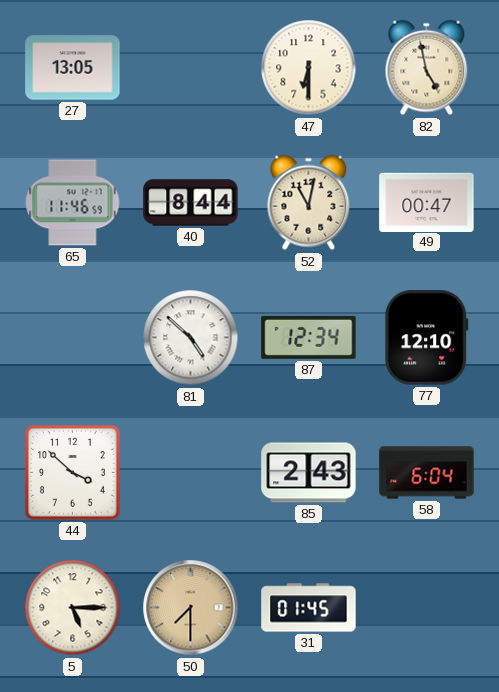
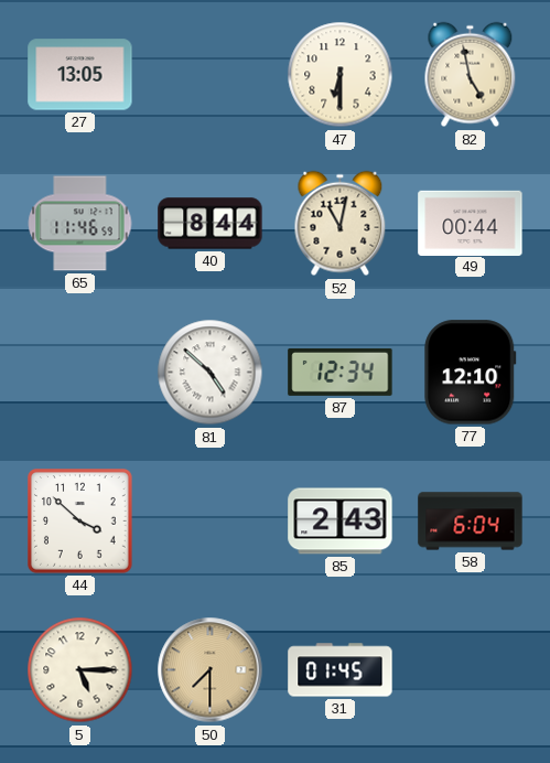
49: 00:47 -> 00:44
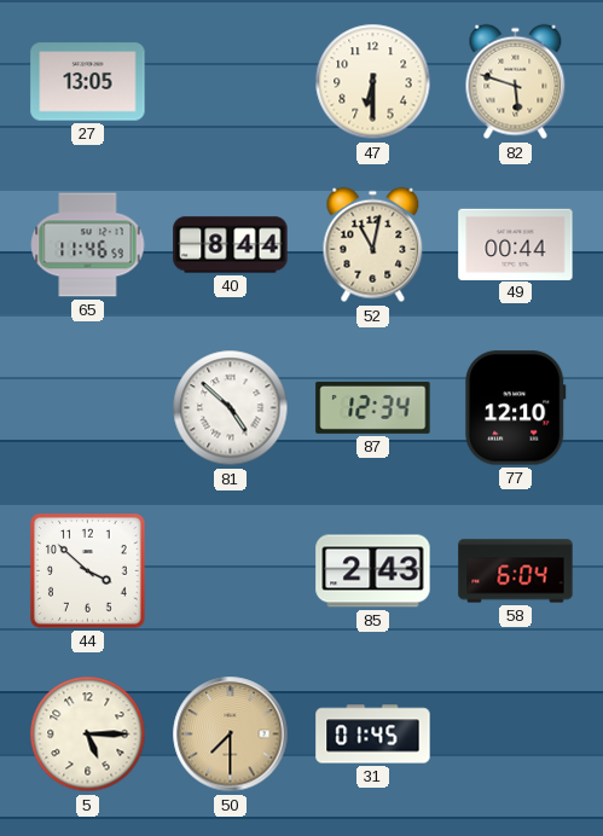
82: 4:58 -> 5:48
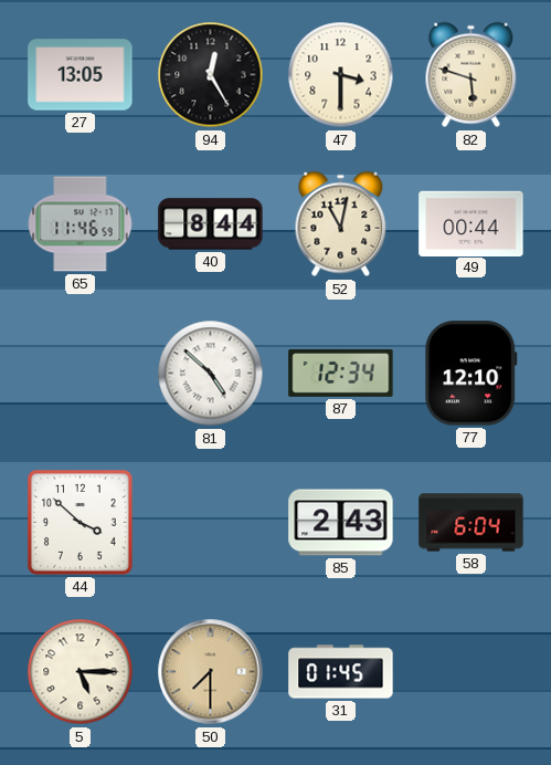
94: none -> 12:25
47: 6:30 -> 3:30
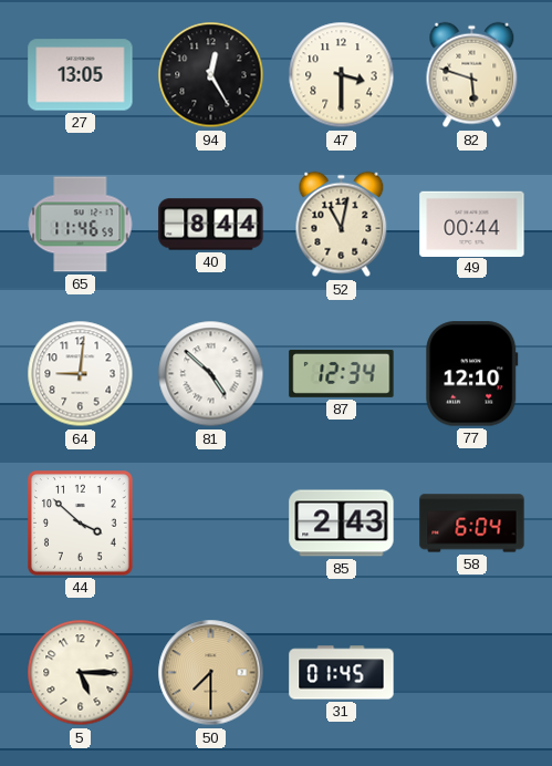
64: none -> 9:01
